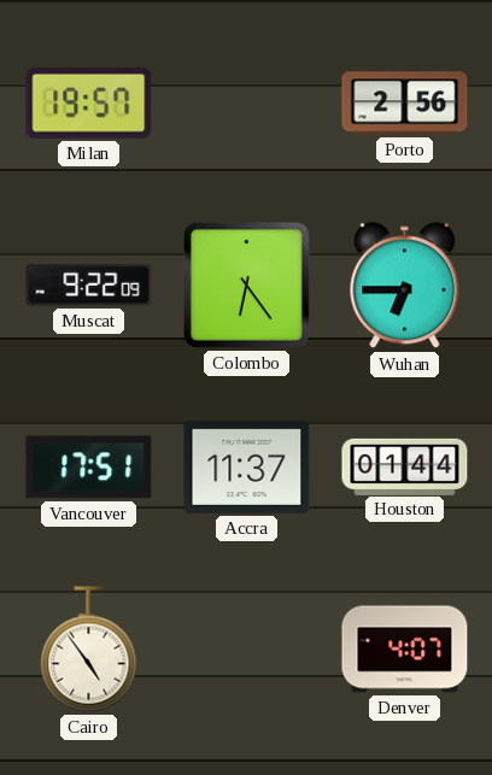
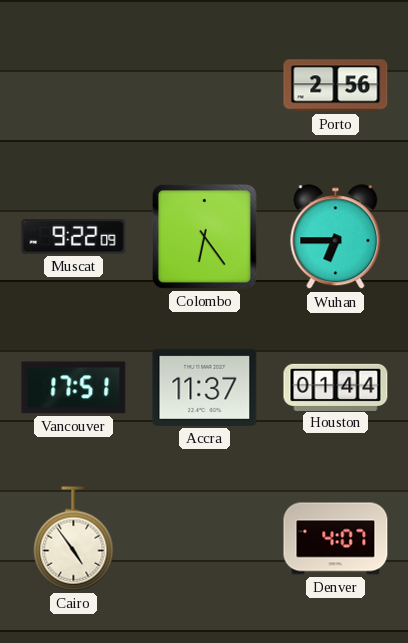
Milan: 19:57 -> none
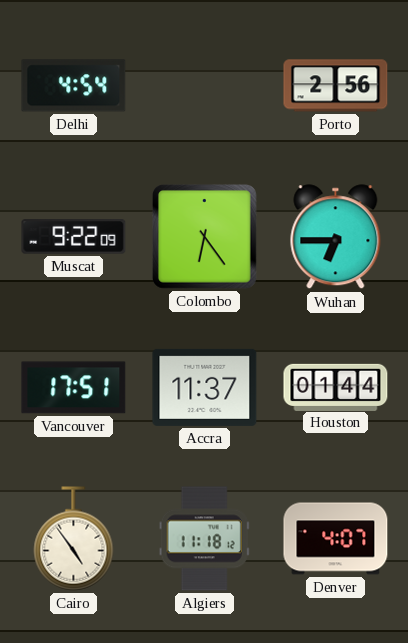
Delhi: none -> 4:54
Algiers: none -> 11:18
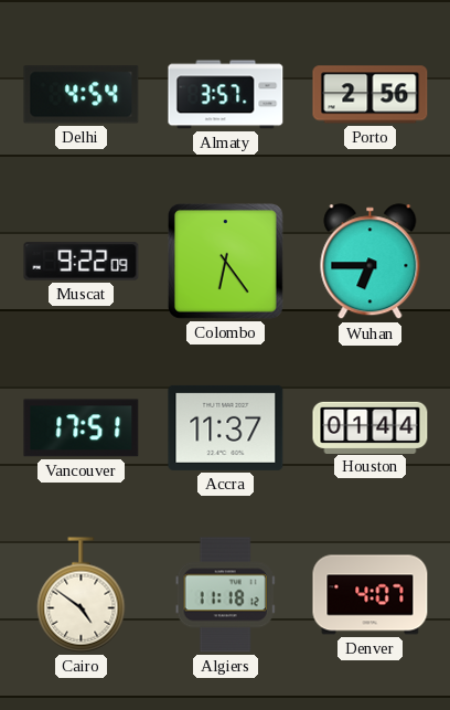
Almaty: none -> 3:57
Cairo: 4:54 -> 4:51
